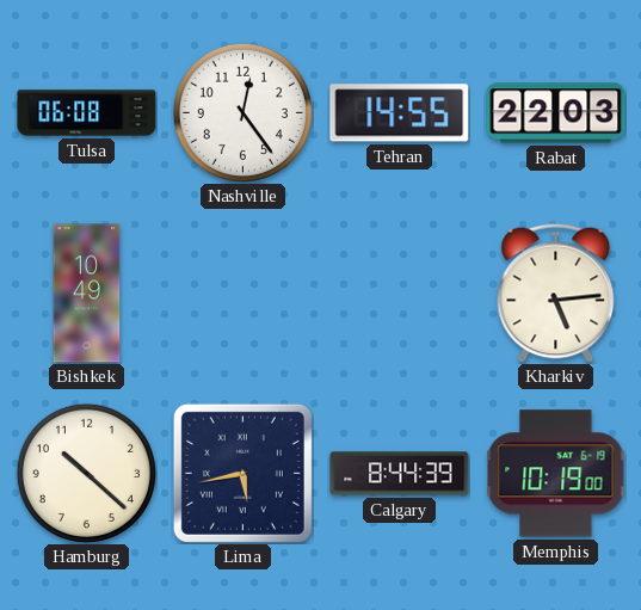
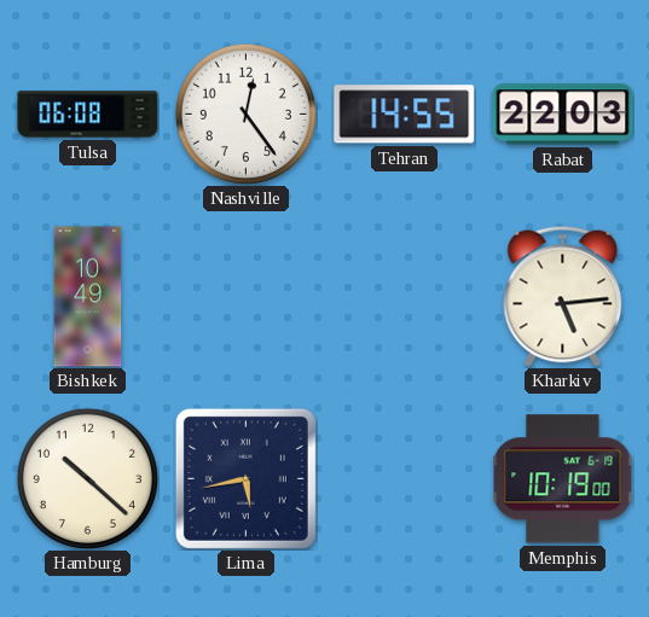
Calgary: 8:44 -> none
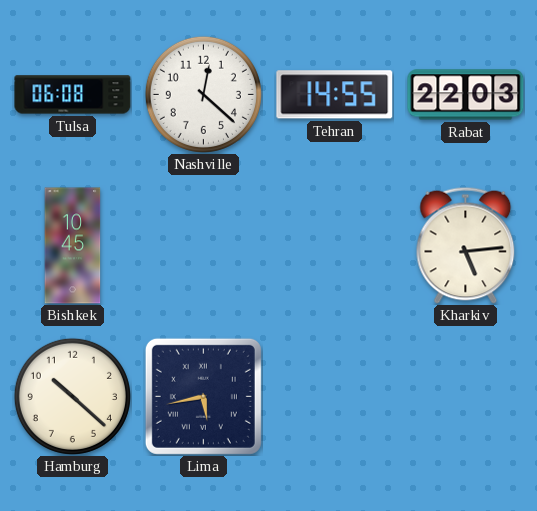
Nashville: 12:24 -> 12:22
Bishkek: 10:49 -> 10:45
Memphis: 10:19 -> none
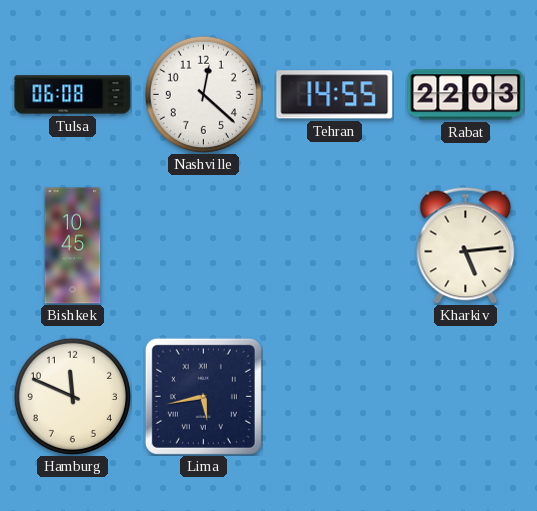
Hamburg: 10:22 -> 11:49
